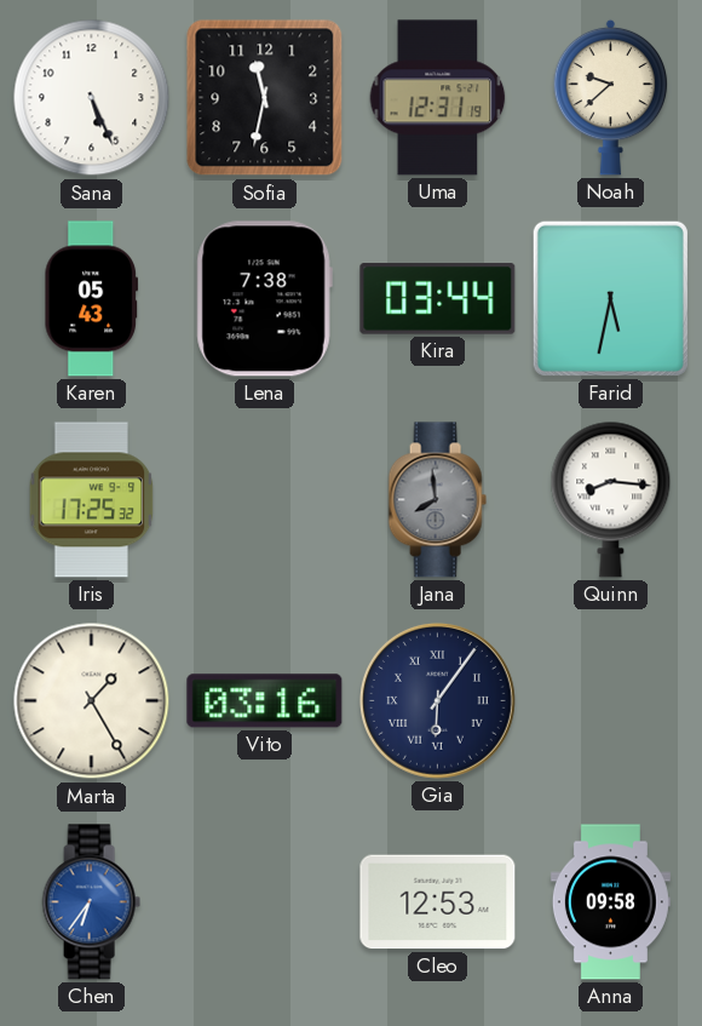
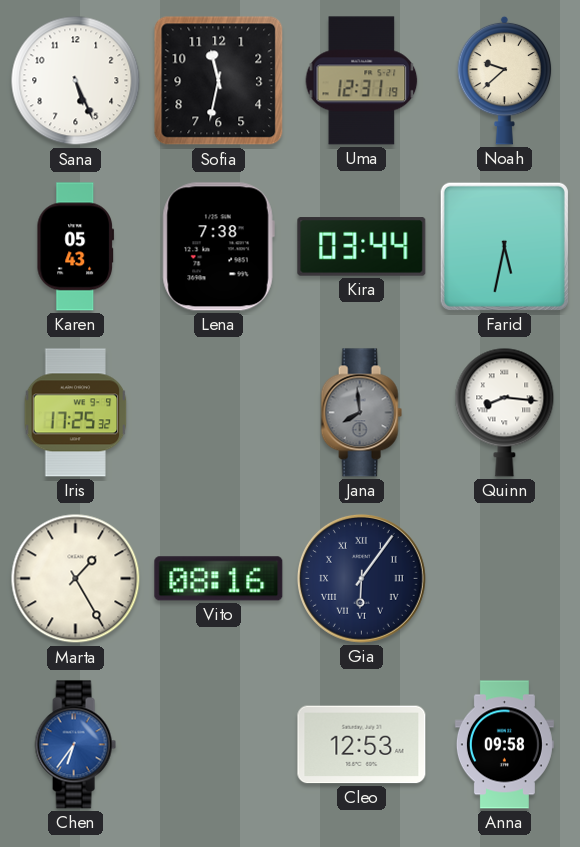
Vito: 03:16 -> 08:16
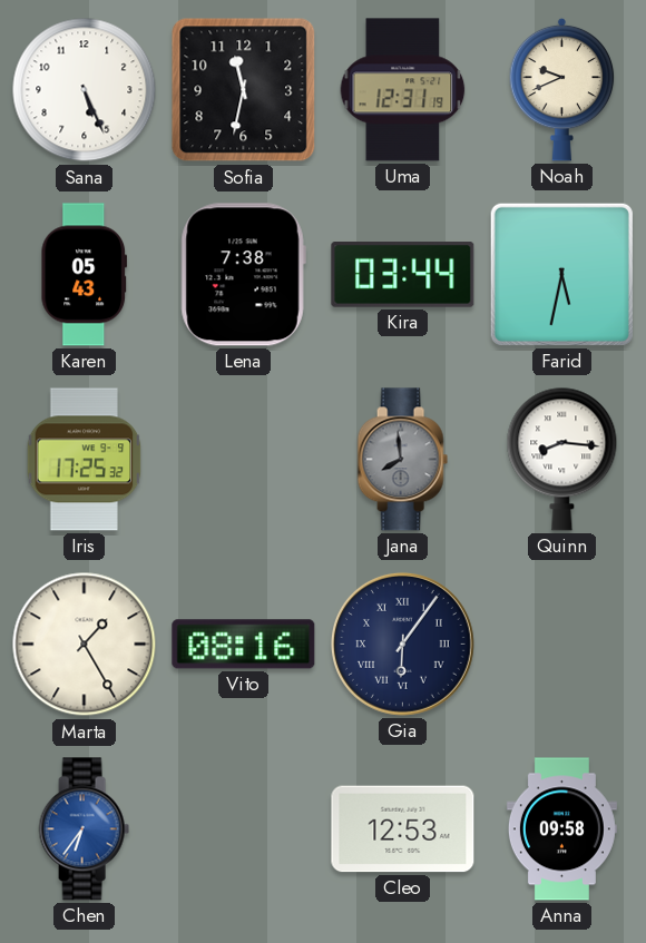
Noah: 9:38 -> 9:41
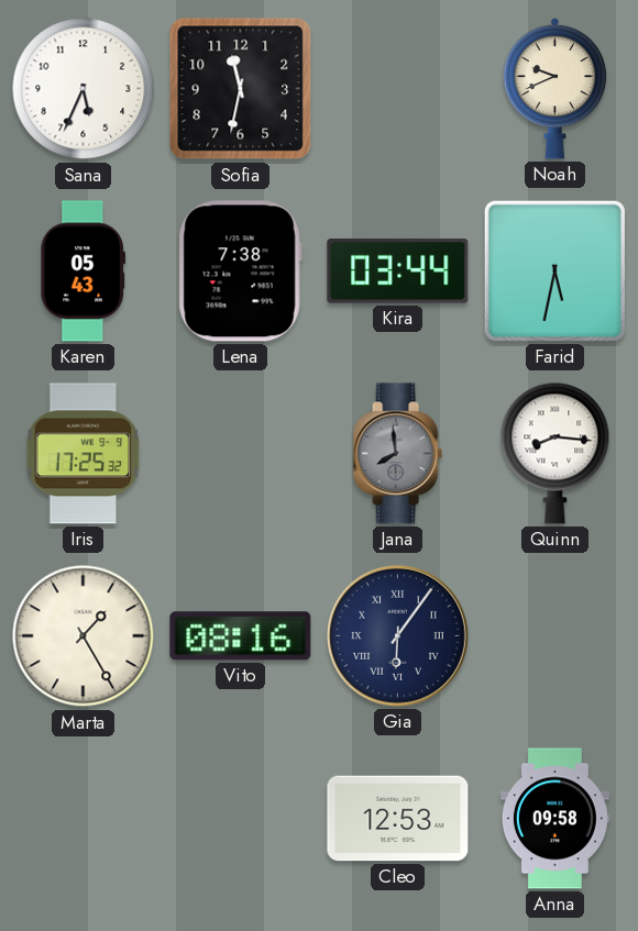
Sana: 5:26 -> 5:34
Uma: 12:31 -> none
Chen: 6:36 -> none
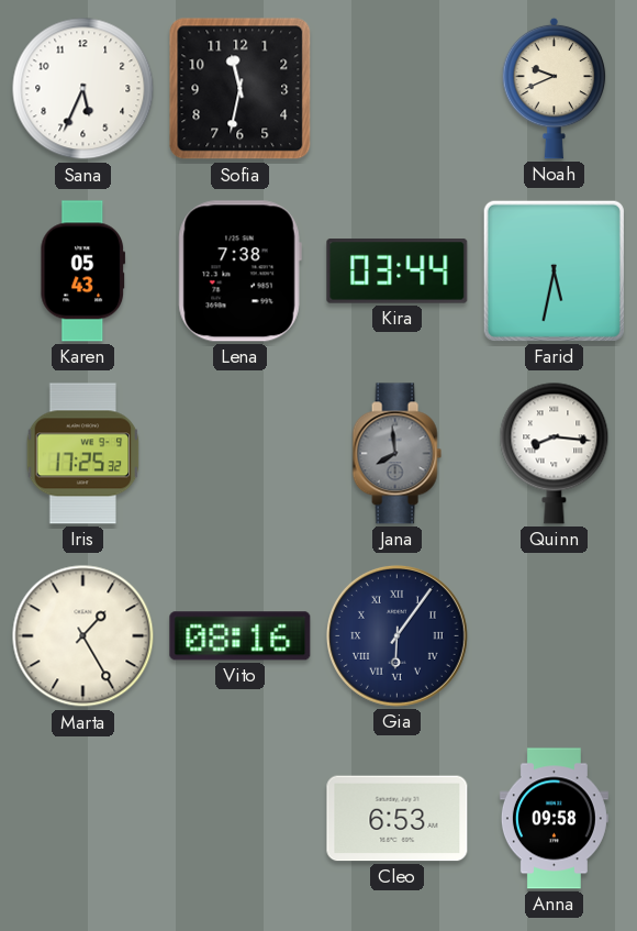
Cleo: 12:53 -> 6:53
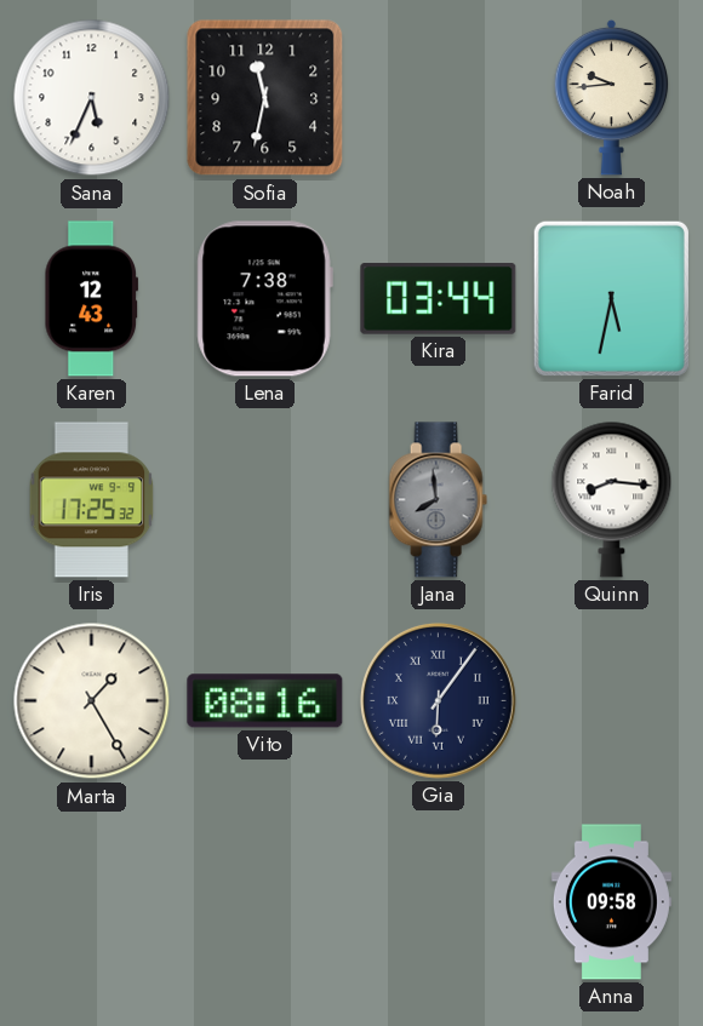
Noah: 9:41 -> 9:44
Karen: 05:43 -> 12:43
Cleo: 6:53 -> none
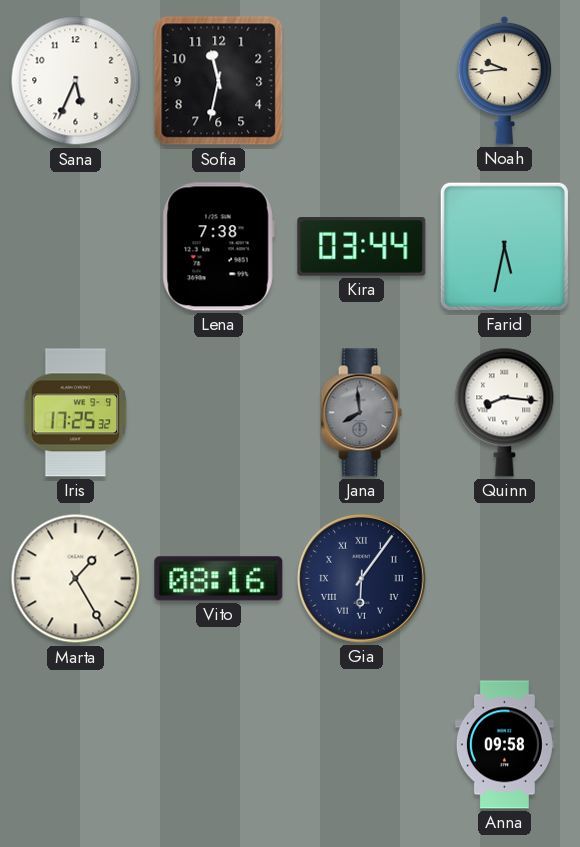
Karen: 12:43 -> none
